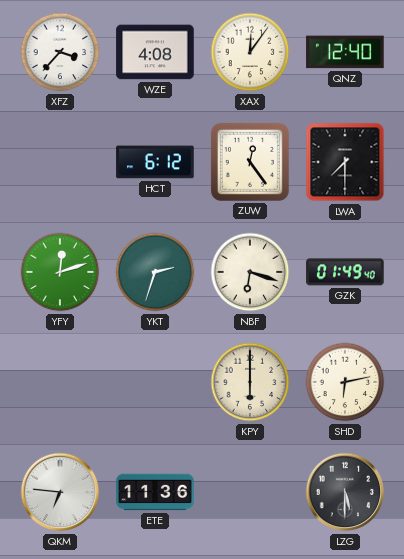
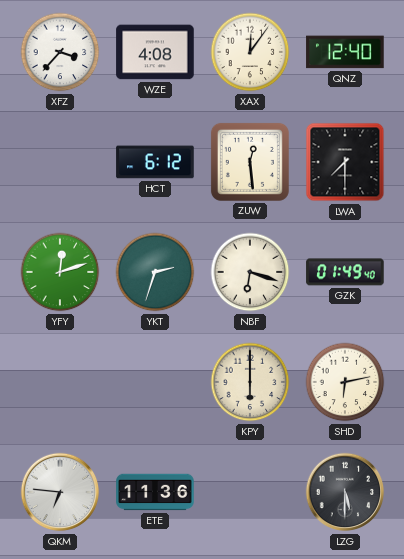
ZUW: 12:24 -> 12:29
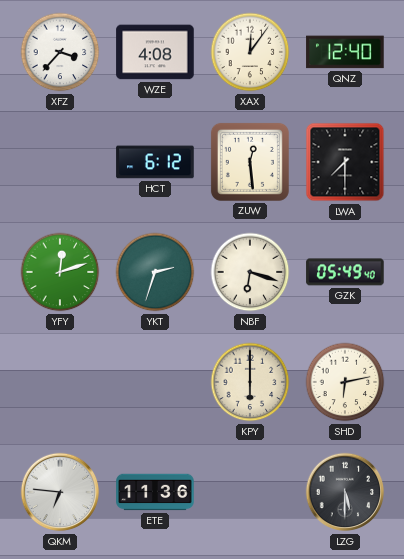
GZK: 01:49 -> 05:49
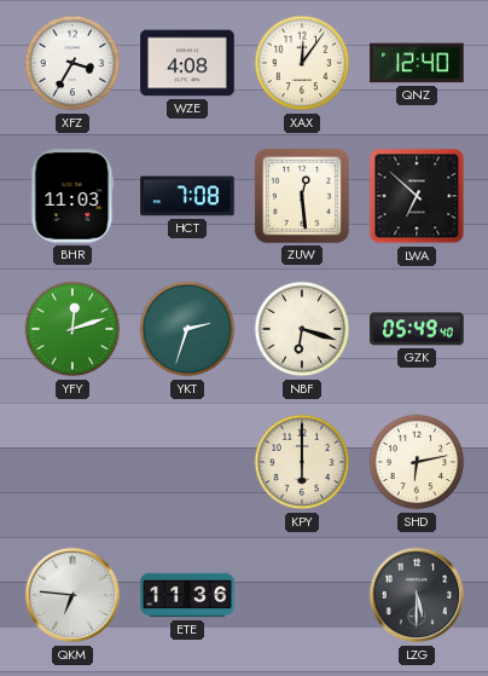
XFZ: 3:37 -> 3:35
BHR: none -> 11:03
HCT: 6:12 -> 7:08
LWA: 7:30 -> 6:52
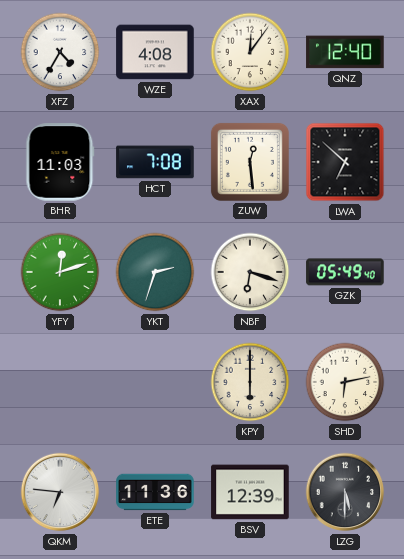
XFZ: 3:35 -> 4:35
BSV: none -> 12:39
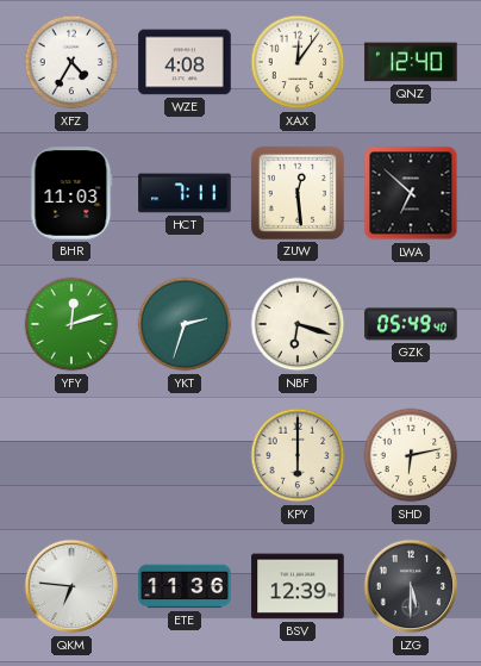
HCT: 7:08 -> 7:11
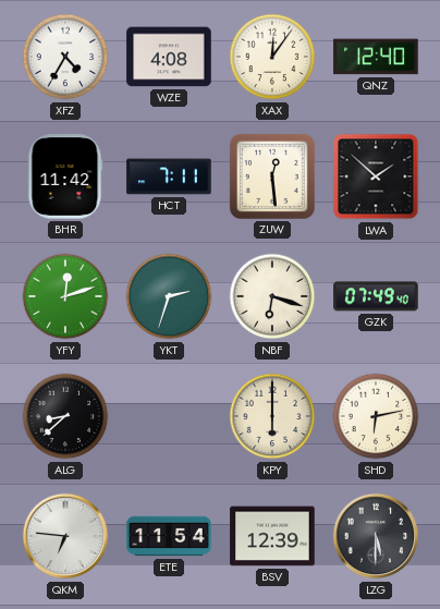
BHR: 11:03 -> 11:42
LWA: 6:52 -> 1:52
GZK: 05:49 -> 07:49
ALG: none -> 8:38
ETE: 11:36 -> 11:54
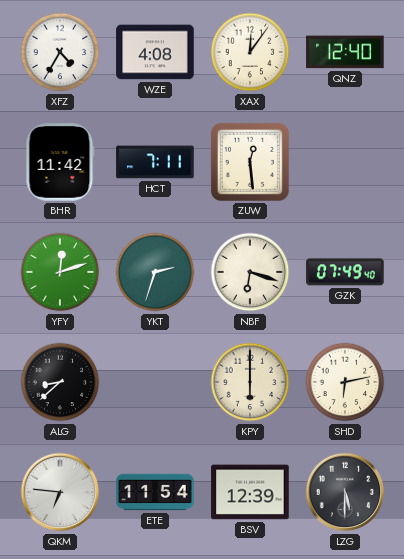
LWA: 1:52 -> none
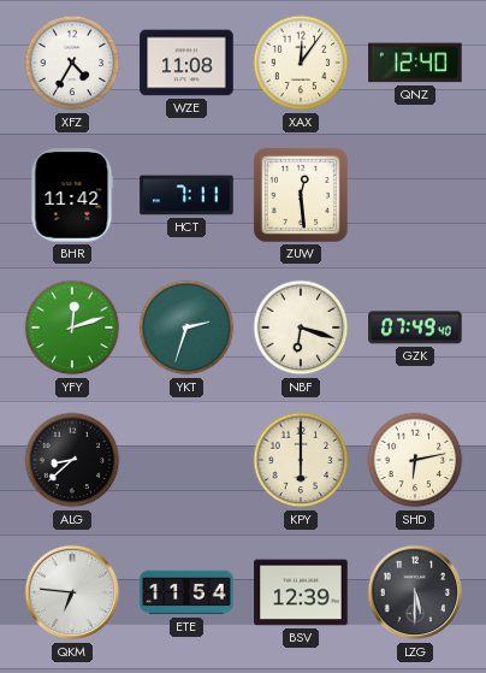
WZE: 4:08 -> 11:08
